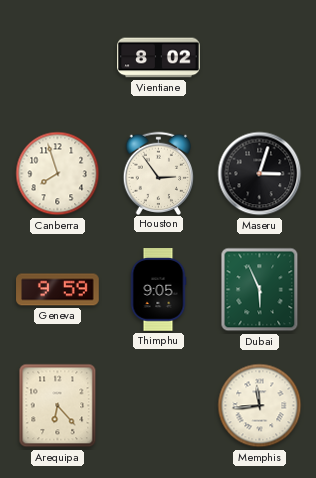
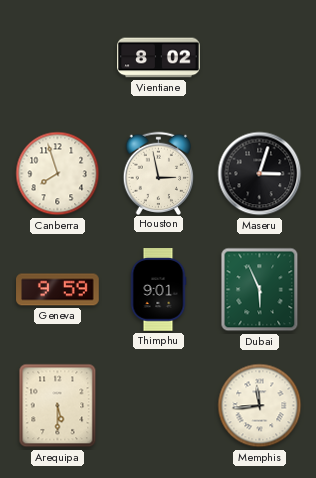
Houston: 2:54 -> 2:58
Thimphu: 9:05 -> 9:01
Arequipa: 6:23 -> 5:30
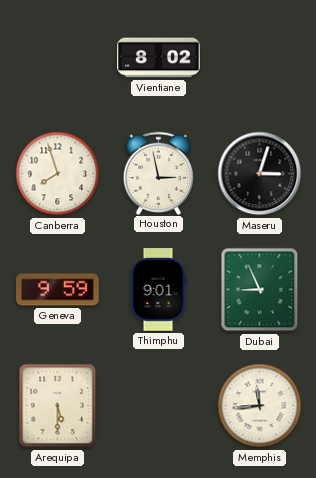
Dubai: 5:56 -> 8:56
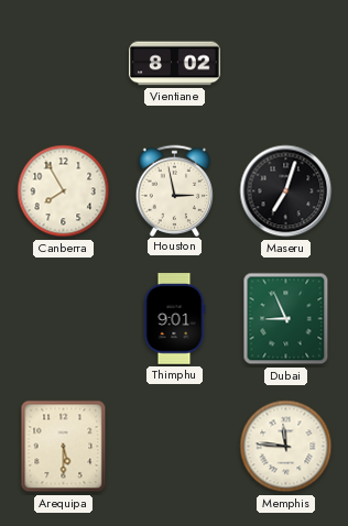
Canberra: 7:57 -> 7:55
Maseru: 3:03 -> 7:03
Geneva: 9:59 -> none
Memphis: 11:44 -> 11:46
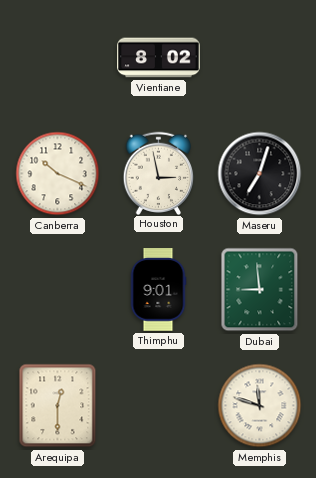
Canberra: 7:55 -> 10:19
Dubai: 8:56 -> 8:59
Arequipa: 5:30 -> 12:30
Memphis: 11:46 -> 11:48
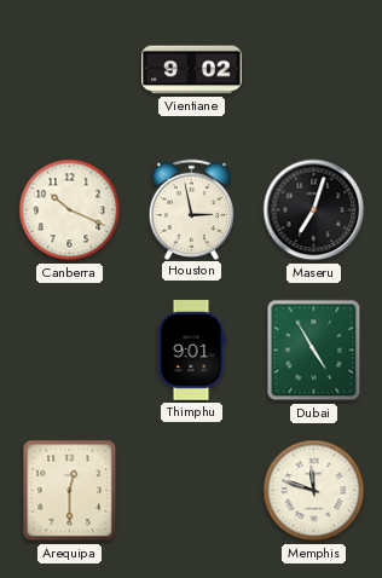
Vientiane: 8:02 -> 9:02
Dubai: 8:59 -> 4:55
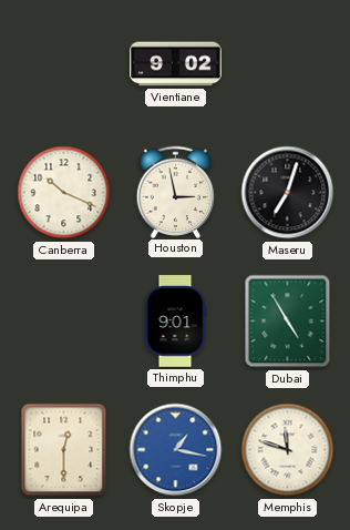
Skopje: none -> 1:17
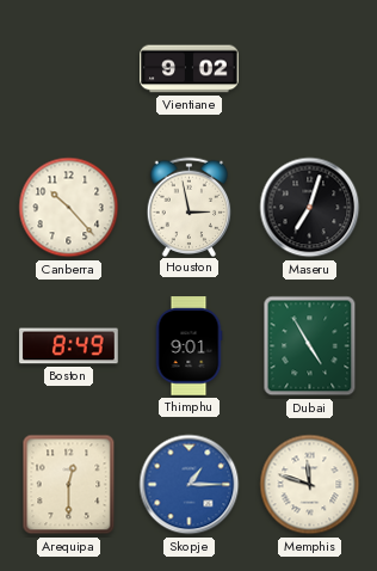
Canberra: 10:19 -> 10:23
Boston: none -> 8:49
Skopje: 1:17 -> 1:15
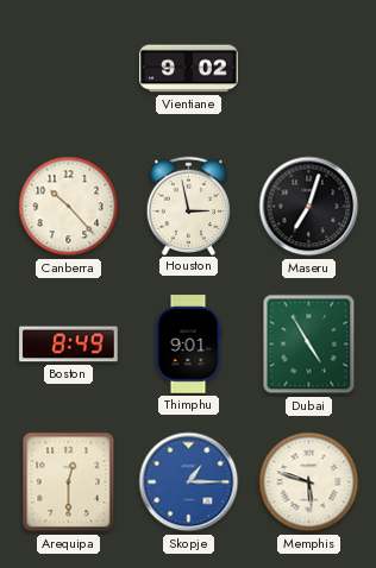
Memphis: 11:48 -> 5:48
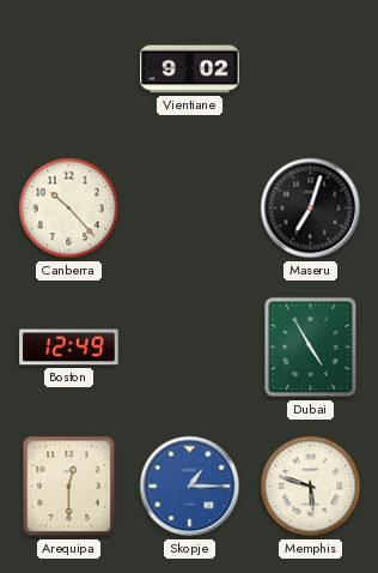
Houston: 2:58 -> none
Boston: 8:49 -> 12:49
Thimphu: 9:01 -> none
